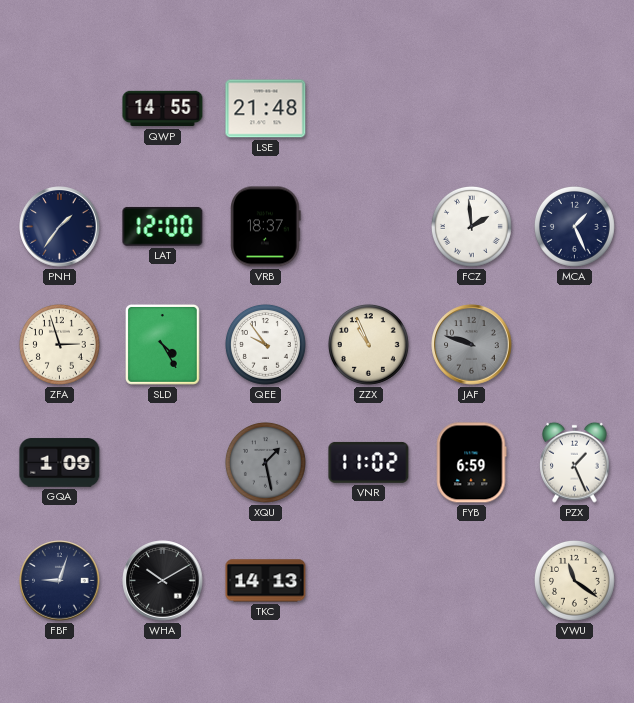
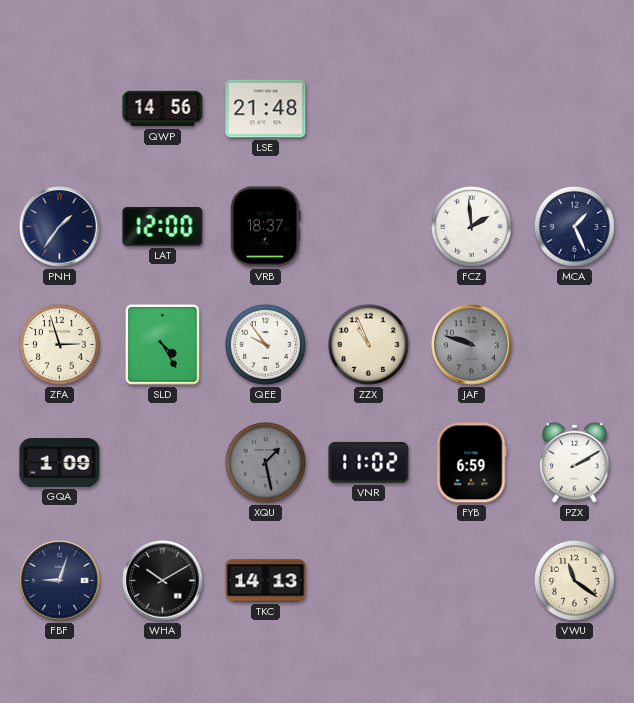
QWP: 14:55 -> 14:56
PZX: 1:26 -> 2:10
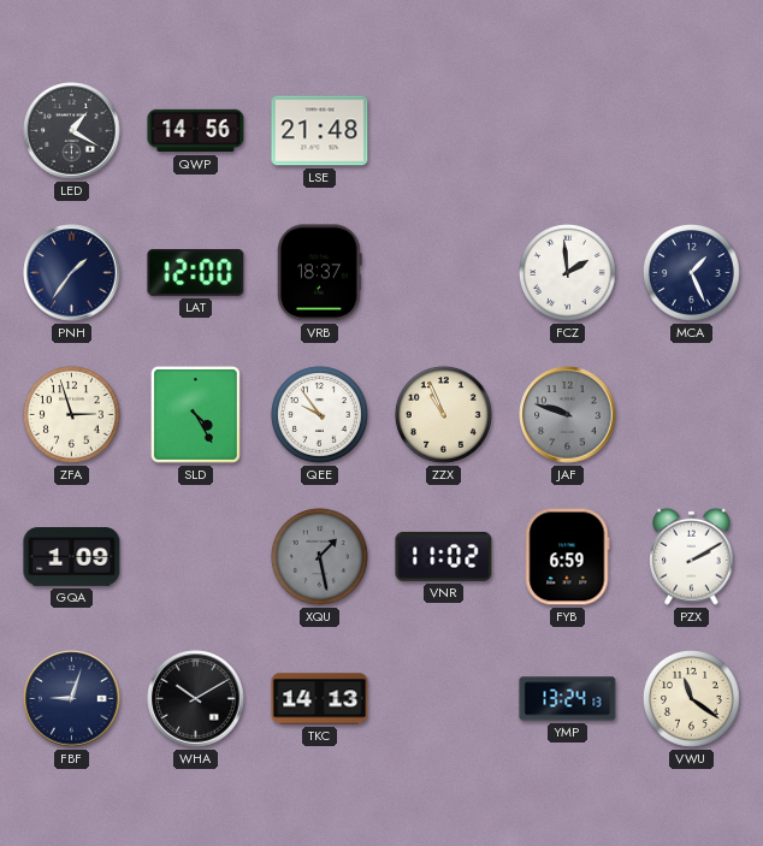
LED: none -> 1:20
YMP: none -> 13:24
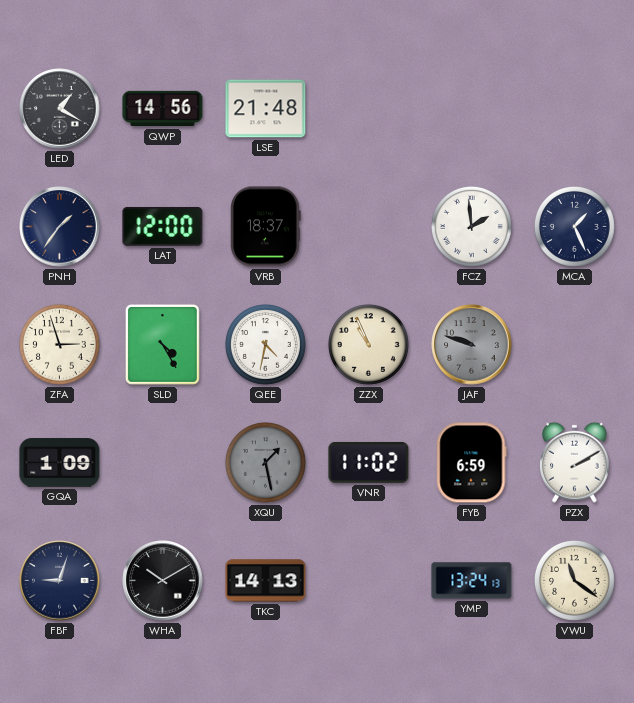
QEE: 9:54 -> 4:32
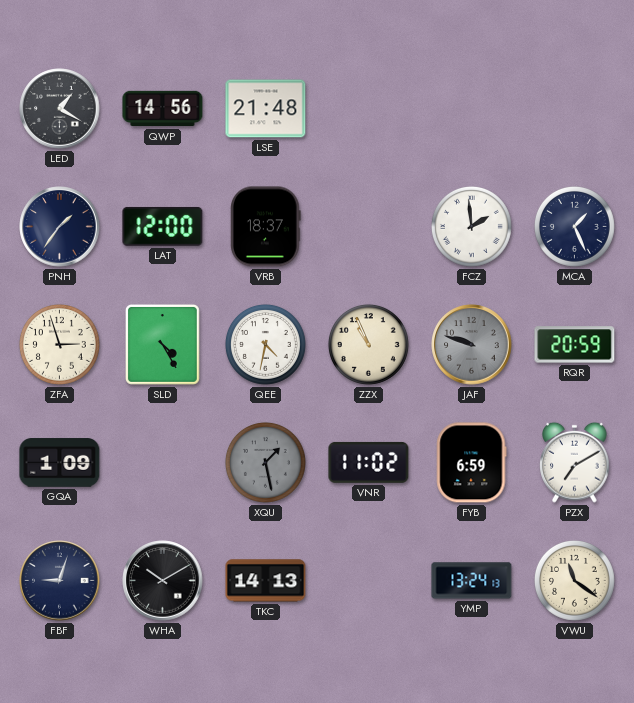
RQR: none -> 20:59
PZX: 2:10 -> 7:10
